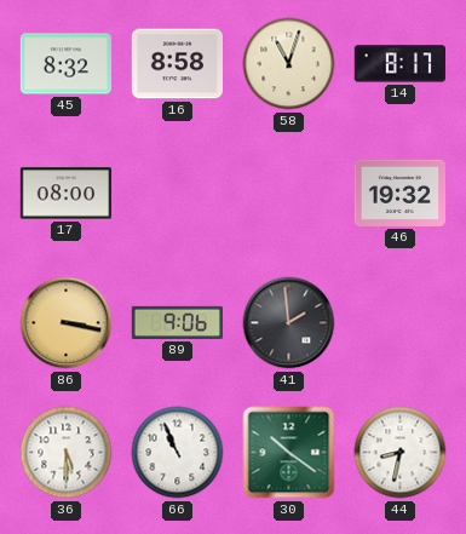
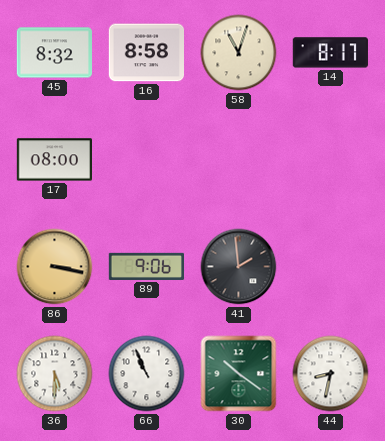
46: 19:32 -> none
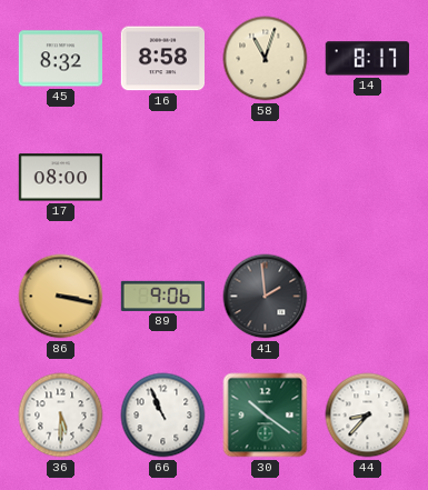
44: 8:32 -> 8:37
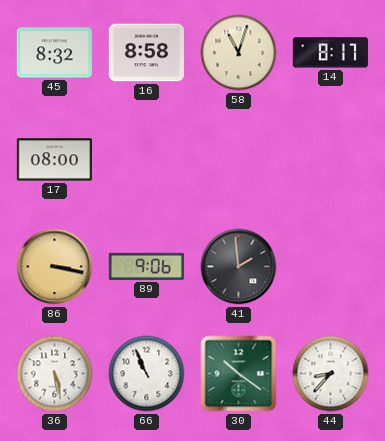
36: 5:30 -> 5:28
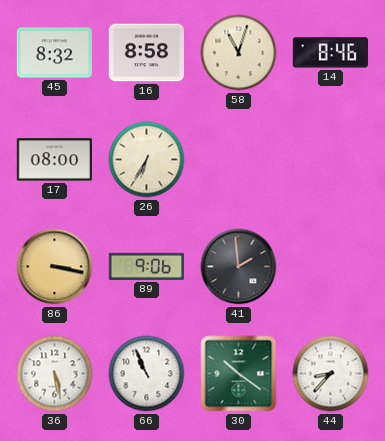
14: 8:17 -> 8:46
26: none -> 6:35
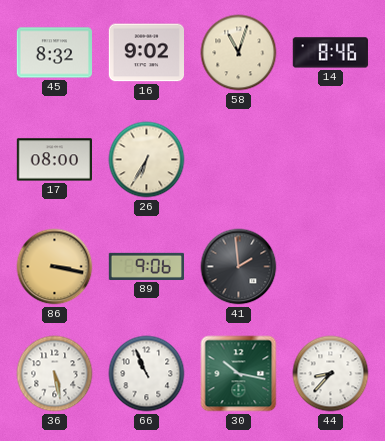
16: 8:58 -> 9:02
30: 10:21 -> 10:17
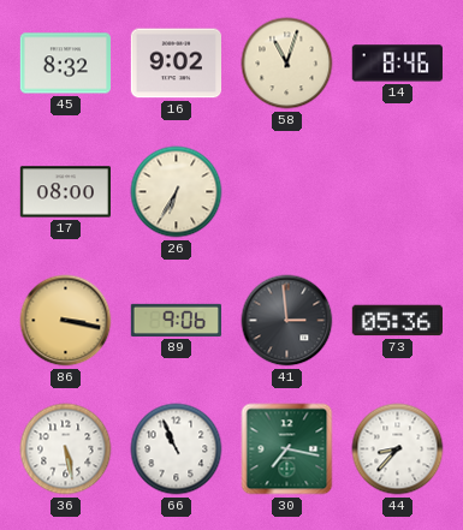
41: 1:59 -> 2:59
73: none -> 05:36
30: 10:17 -> 7:17
